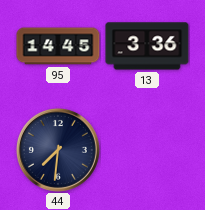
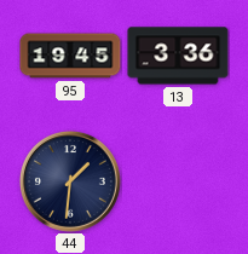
95: 14:45 -> 19:45
44: 7:31 -> 1:31
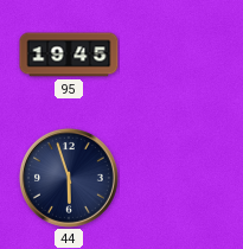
13: 3:36 -> none
44: 1:31 -> 5:57
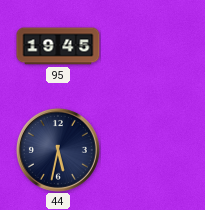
44: 5:57 -> 5:32
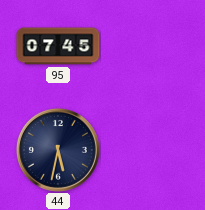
95: 19:45 -> 07:45
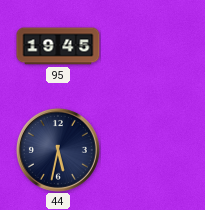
95: 07:45 -> 19:45
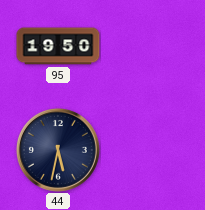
95: 19:45 -> 19:50
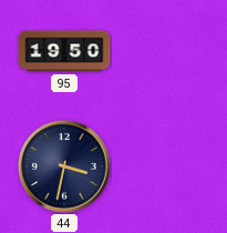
44: 5:32 -> 3:32
